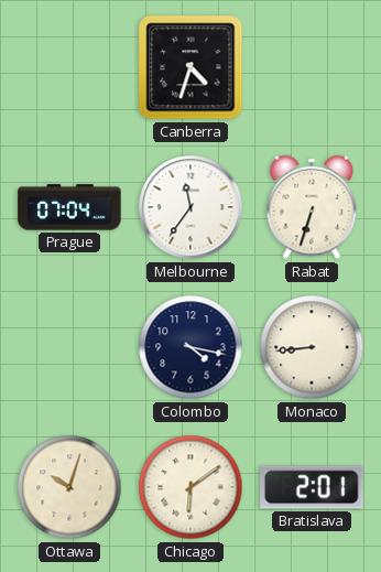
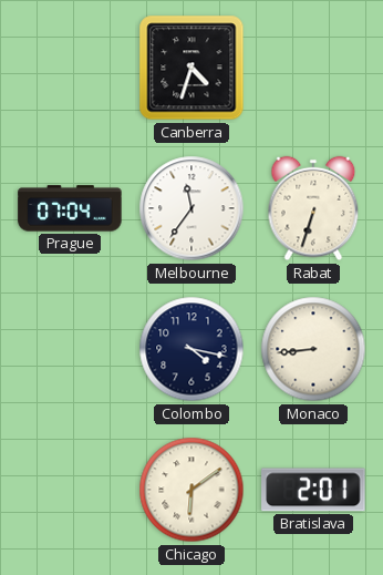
Ottawa: 10:03 -> none
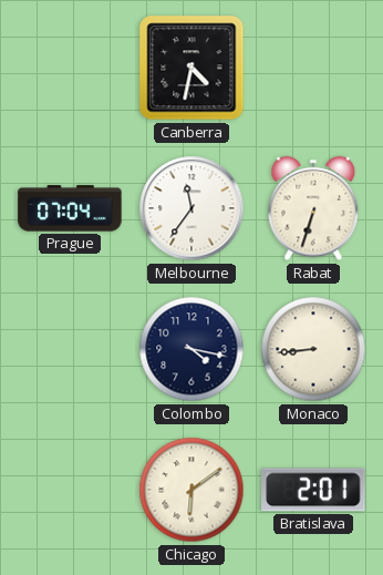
Canberra: 4:33 -> 4:32
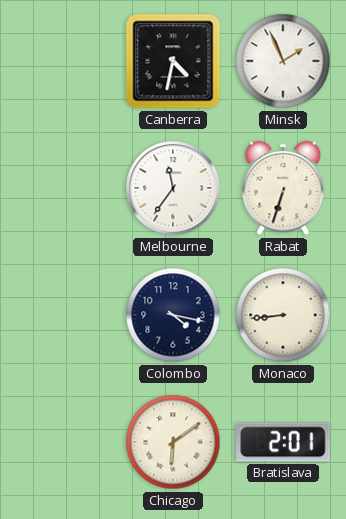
Minsk: none -> 1:56
Prague: 07:04 -> none
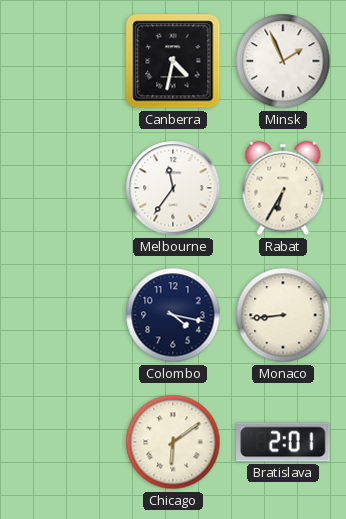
Rabat: 6:33 -> 6:35
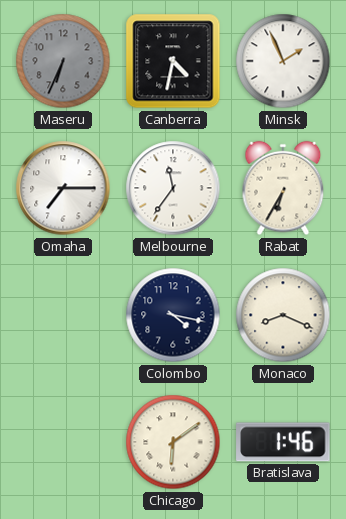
Maseru: none -> 6:34
Omaha: none -> 7:15
Monaco: 8:44 -> 8:19
Bratislava: 2:01 -> 1:46
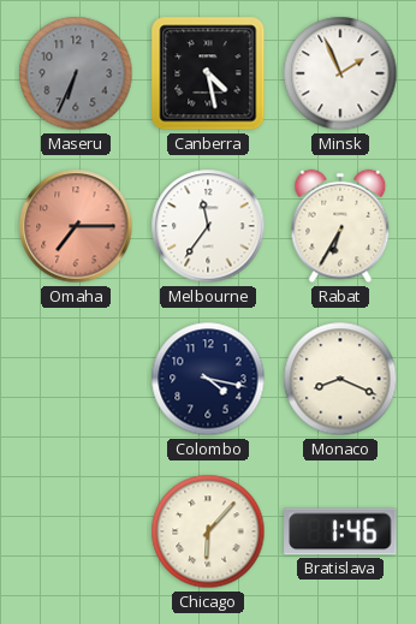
Canberra: 4:32 -> 4:28
Omaha dial: white -> salmon
Chicago: 6:09 -> 6:07
